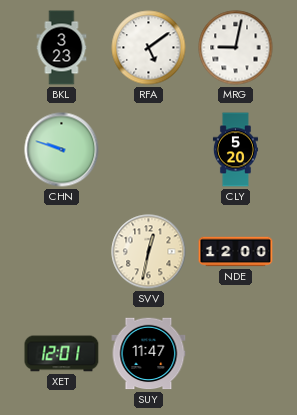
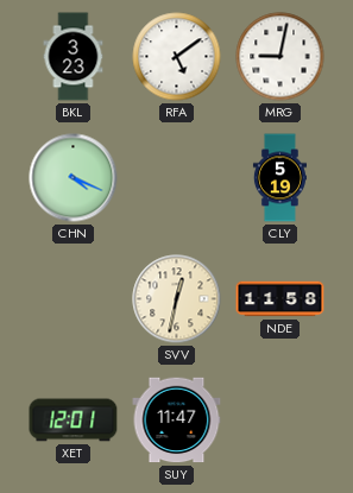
CHN: 9:48 -> 4:19
CLY: 5:20 -> 5:19
NDE: 12:00 -> 11:58
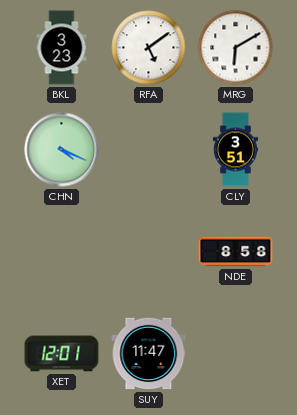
MRG: 9:02 -> 6:10
CLY: 5:19 -> 3:51
SVV: 12:32 -> none
NDE: 11:58 -> 8:58
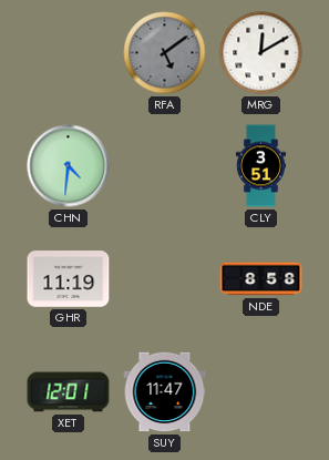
BKL: 3:23 -> none
RFA dial: white -> grey
MRG: 6:10 -> 12:10
CHN: 4:19 -> 4:31
GHR: none -> 11:19
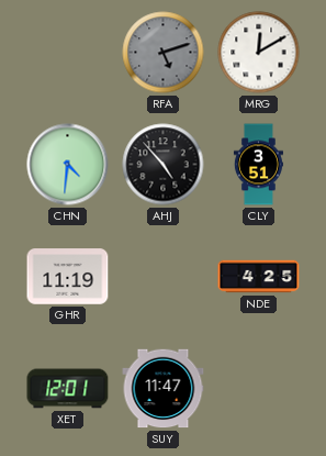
RFA: 5:09 -> 5:12
AHJ: none -> 4:53
NDE: 8:58 -> 4:25
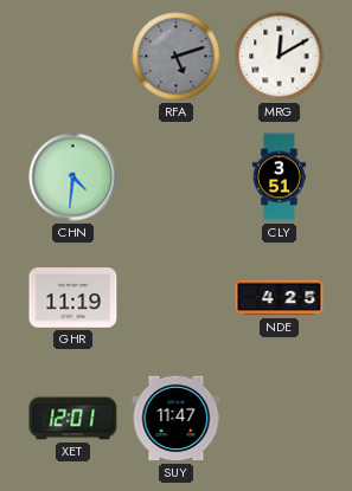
AHJ: 4:53 -> none
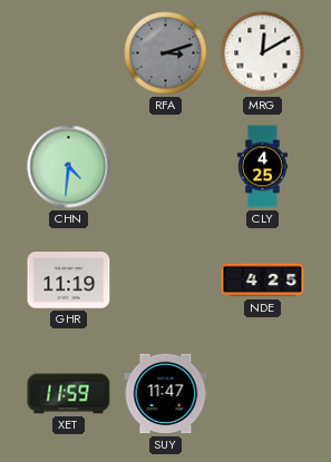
RFA: 5:12 -> 3:12
CLY: 3:51 -> 4:25
XET: 12:01 -> 11:59
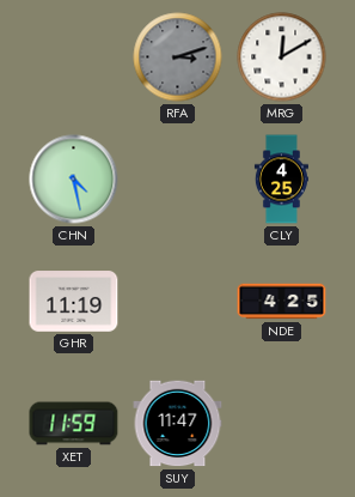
CHN: 4:31 -> 4:28
